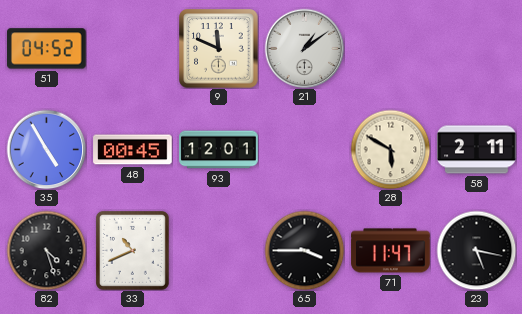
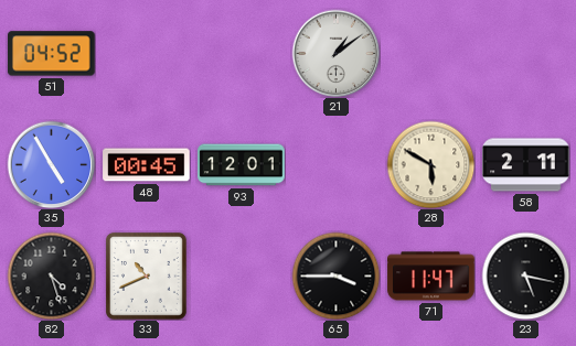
9: 11:49 -> none
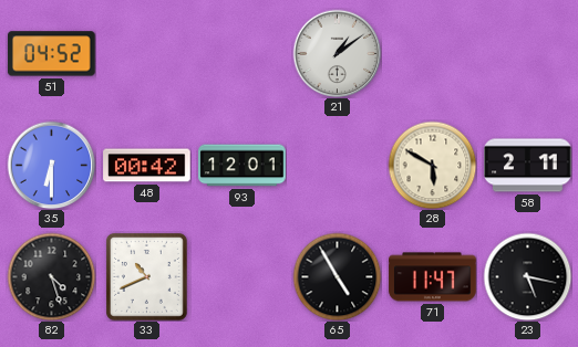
35: 4:55 -> 6:30
48: 00:45 -> 00:42
65: 3:45 -> 4:55
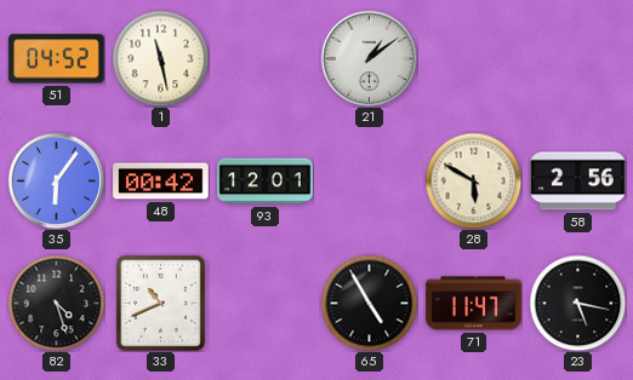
1: none -> 11:28
35: 6:30 -> 6:06
58: 2:11 -> 2:56
